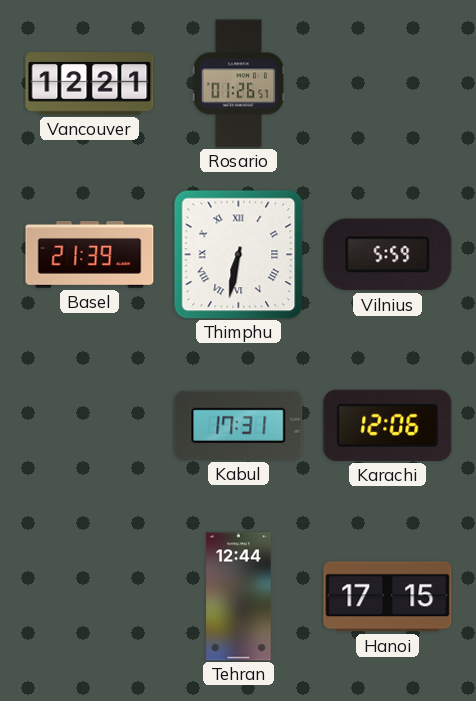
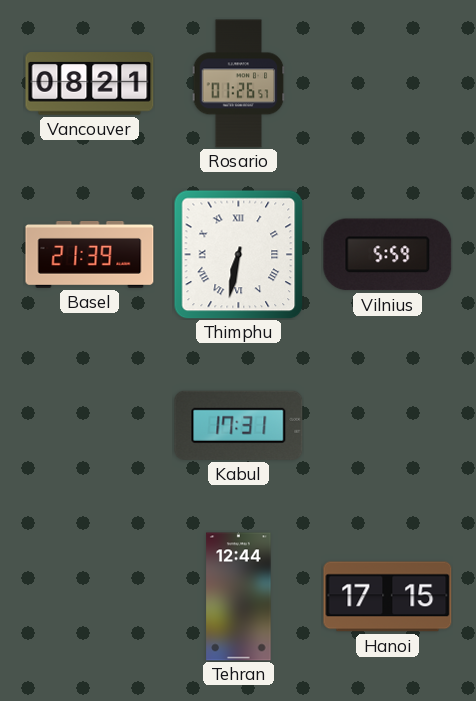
Vancouver: 12:21 -> 08:21
Karachi: 12:06 -> none
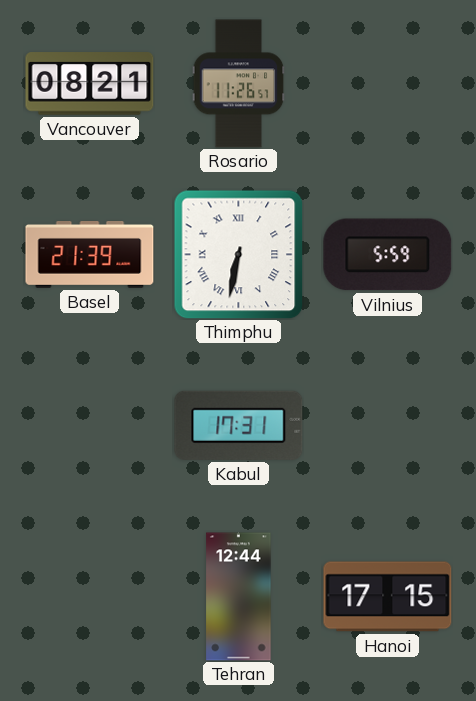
Rosario: 01:26 -> 11:26
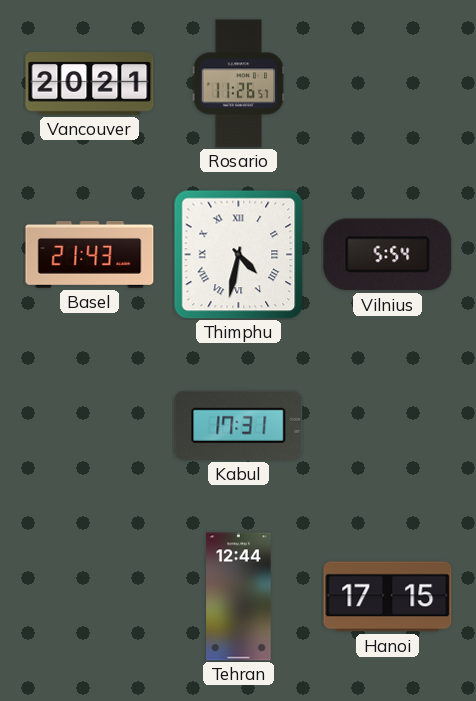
Vancouver: 08:21 -> 20:21
Basel: 21:39 -> 21:43
Thimphu: 6:32 -> 4:32
Vilnius: 5:59 -> 5:54
